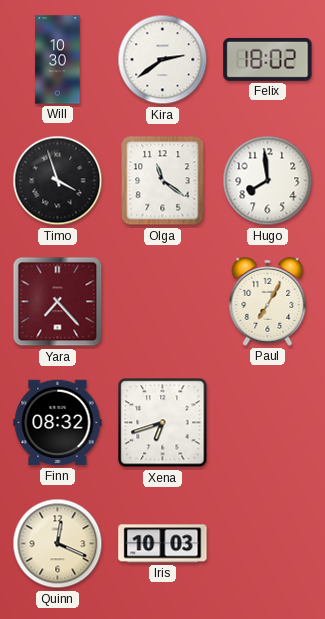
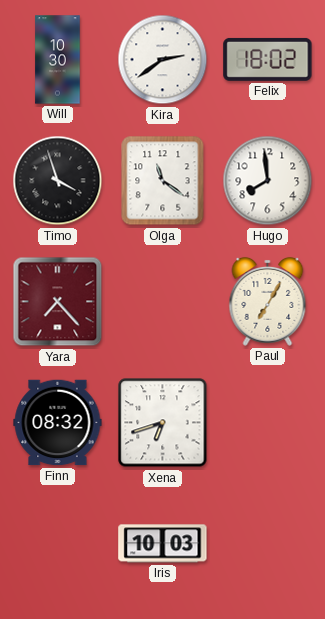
Quinn: 12:19 -> none
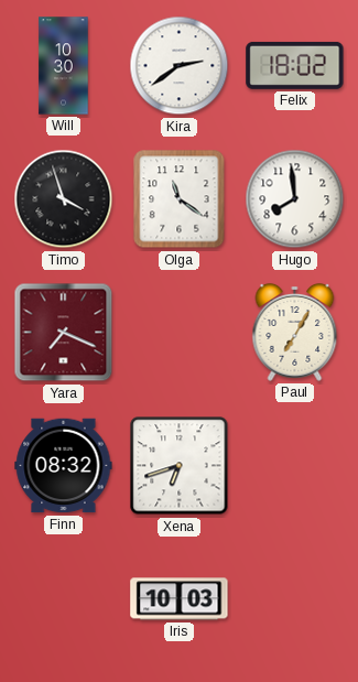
Yara: 7:23 -> 7:19
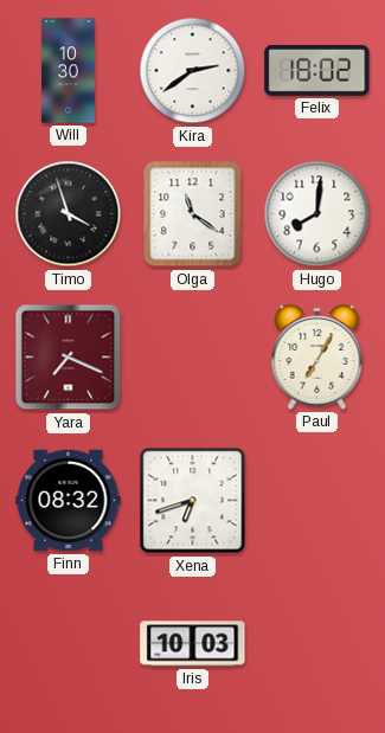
Hugo: 7:59 -> 8:01
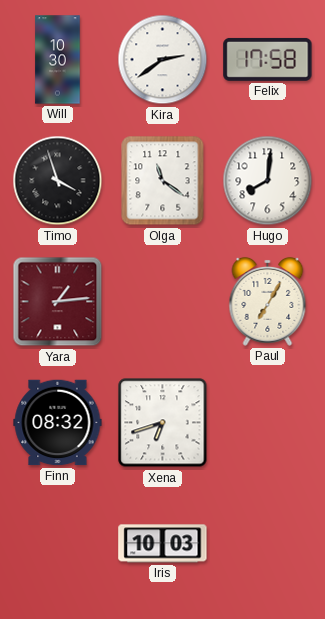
Felix: 18:02 -> 17:58
Yara: 7:19 -> 1:14
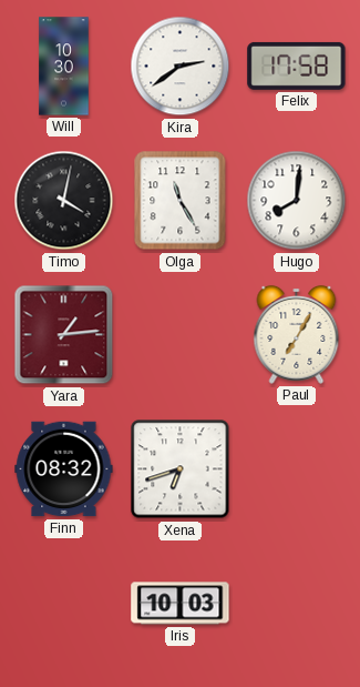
Timo: 3:57 -> 4:02
Olga: 11:21 -> 11:25
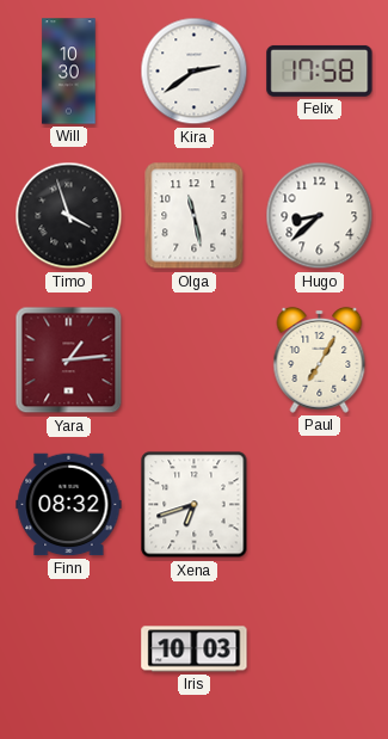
Timo: 4:02 -> 3:57
Olga: 11:25 -> 11:28
Hugo: 8:01 -> 8:38
